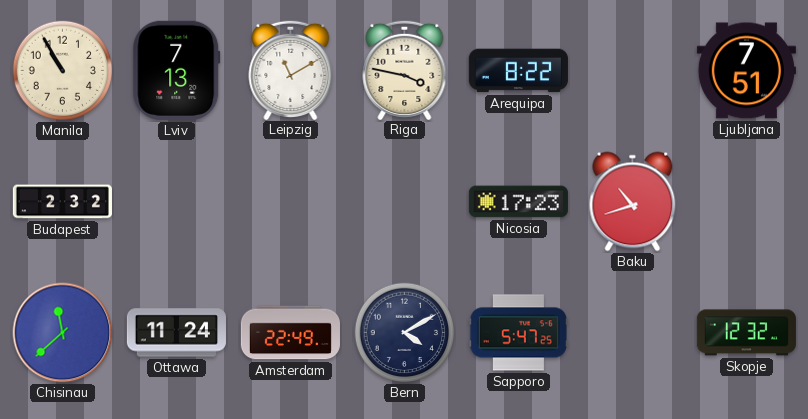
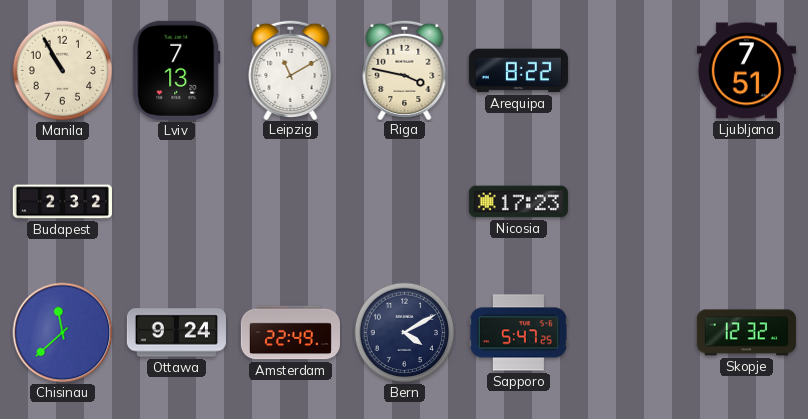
Baku: 10:42 -> none
Ottawa: 11:24 -> 9:24
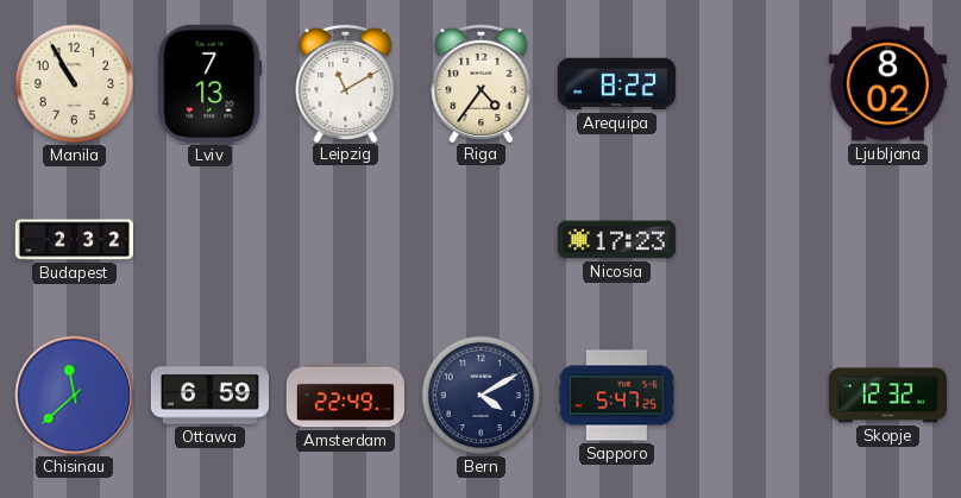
Riga: 3:47 -> 4:36
Ljubljana: 7:51 -> 8:02
Ottawa: 9:24 -> 6:59
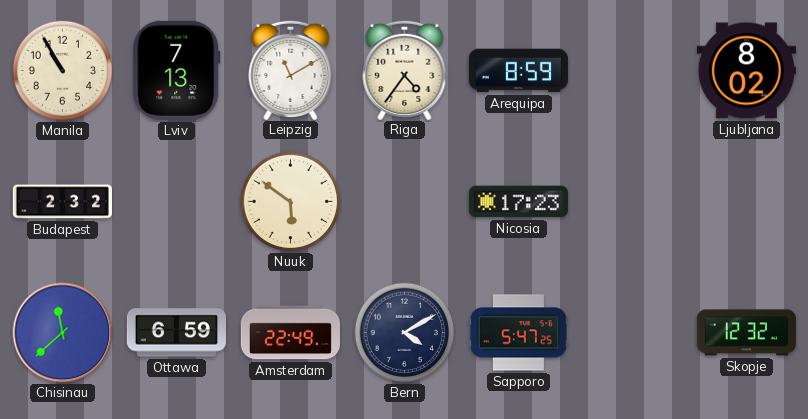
Arequipa: 8:22 -> 8:59
Nuuk: none -> 5:51
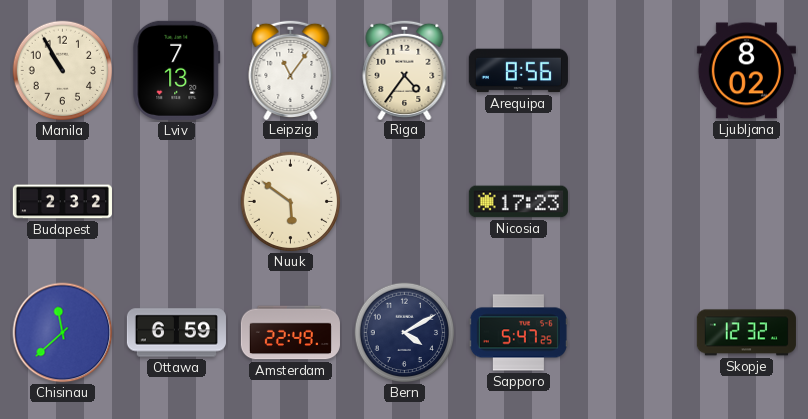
Leipzig: 11:10 -> 11:06
Arequipa: 8:59 -> 8:56
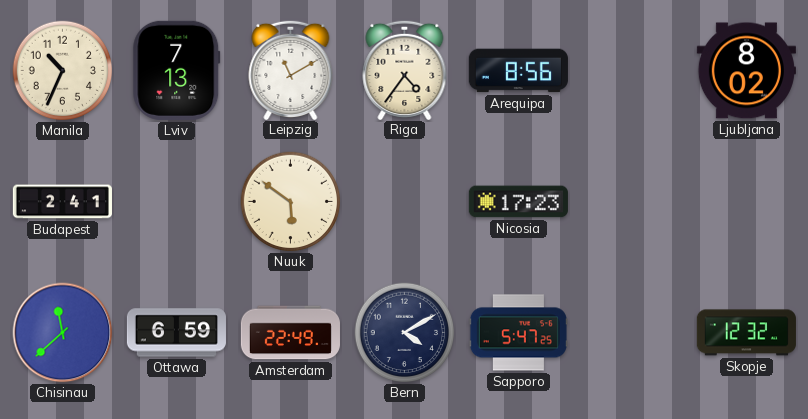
Manila: 10:55 -> 10:34
Leipzig: 11:06 -> 11:10
Budapest: 2:32 -> 2:41
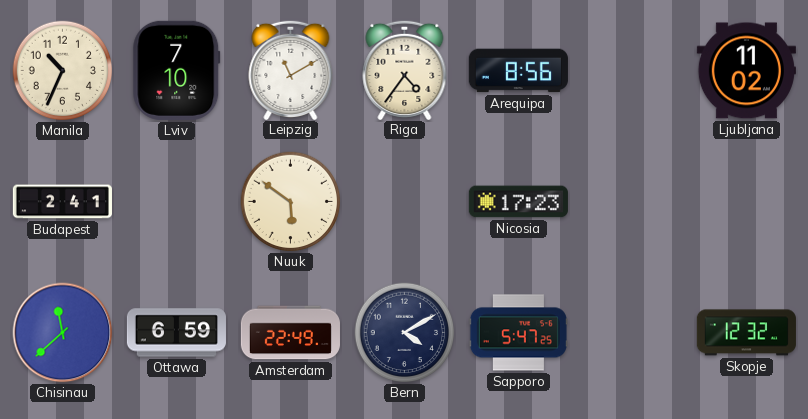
Lviv: 7:13 -> 7:10
Ljubljana: 8:02 -> 11:02
